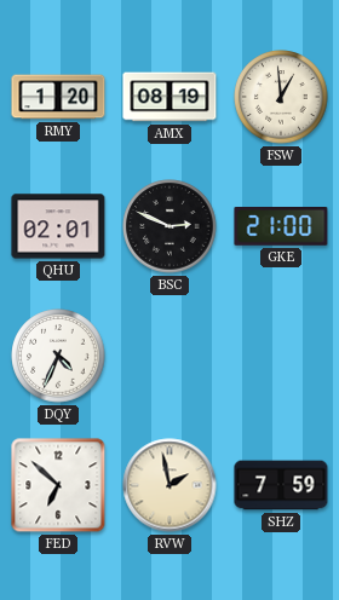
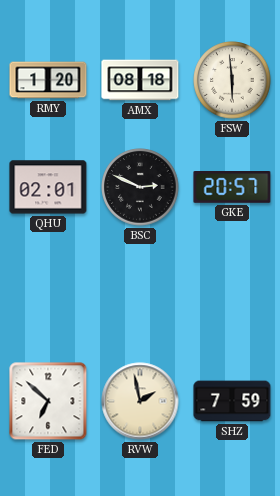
AMX: 08:19 -> 08:18
FSW: 12:59 -> 5:59
GKE: 21:00 -> 20:57
DQY: 4:34 -> none
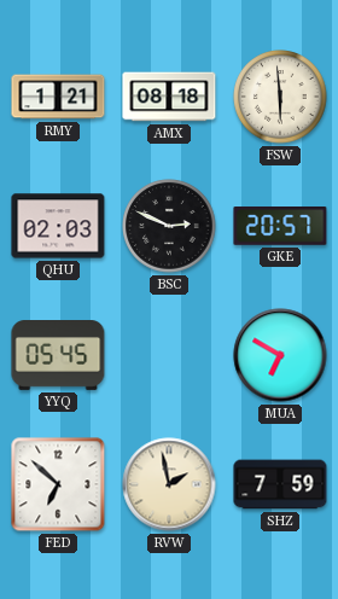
RMY: 1:20 -> 1:21
QHU: 02:01 -> 02:03
YYQ: none -> 05:45
MUA: none -> 6:50
